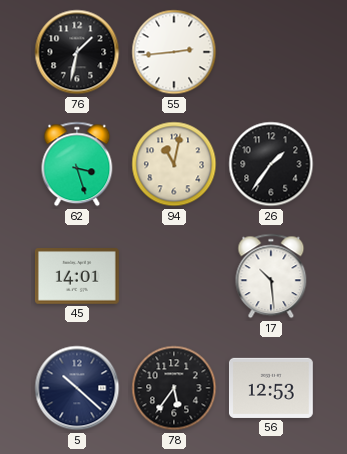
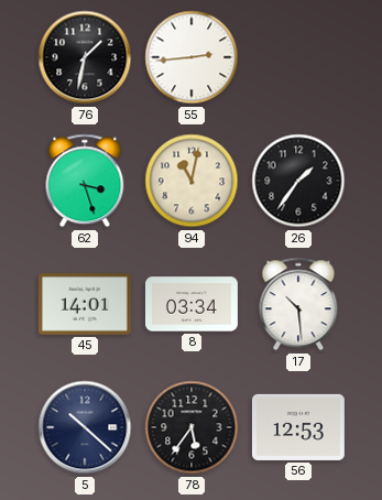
8: none -> 03:34
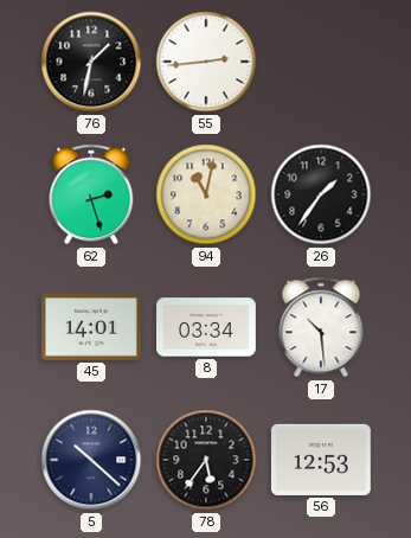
62: 3:27 -> 2:27
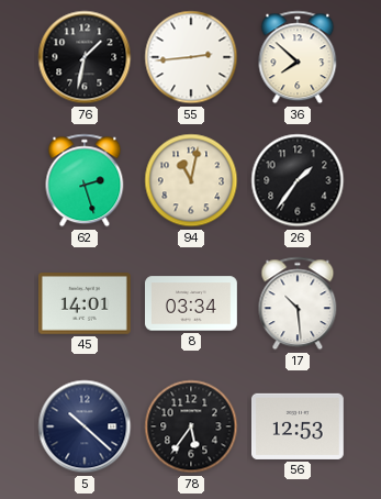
36: none -> 7:52
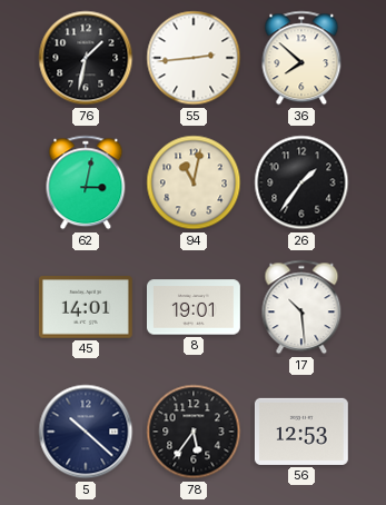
62: 2:27 -> 3:02
8: 03:34 -> 19:01
